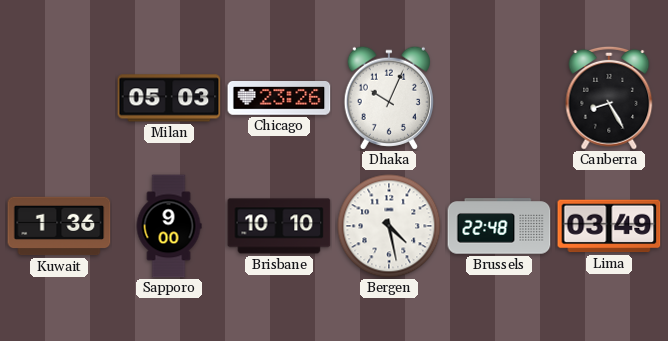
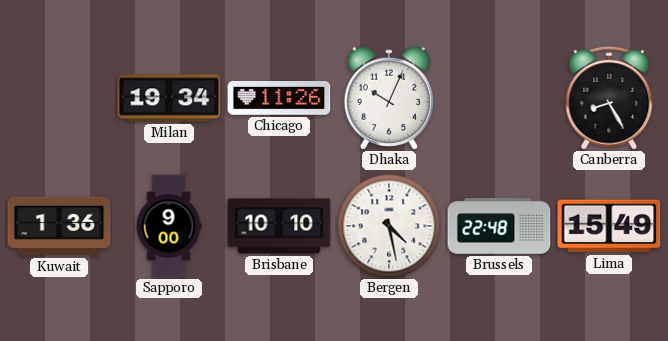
Milan: 05:03 -> 19:34
Chicago: 23:26 -> 11:26
Lima: 03:49 -> 15:49
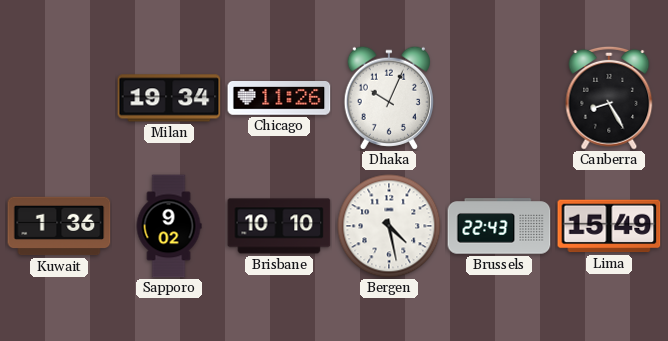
Sapporo: 9:00 -> 9:02
Brussels: 22:48 -> 22:43
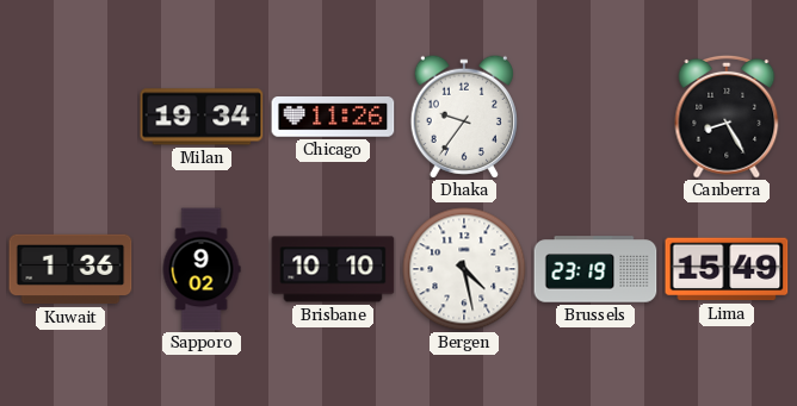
Dhaka: 10:04 -> 9:36
Brussels: 22:43 -> 23:19
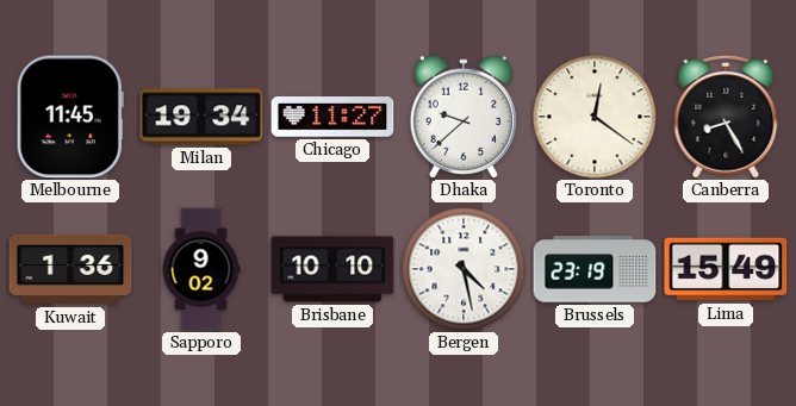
Melbourne: none -> 11:45
Chicago: 11:26 -> 11:27
Dhaka: 9:36 -> 9:38
Toronto: none -> 12:21
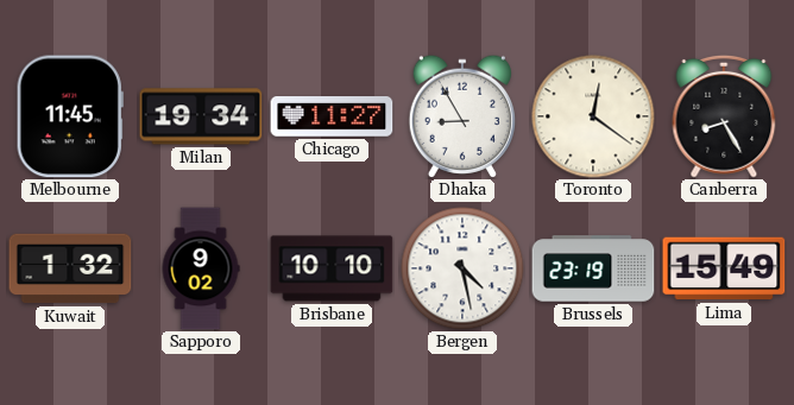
Dhaka: 9:38 -> 8:55
Kuwait: 1:36 -> 1:32
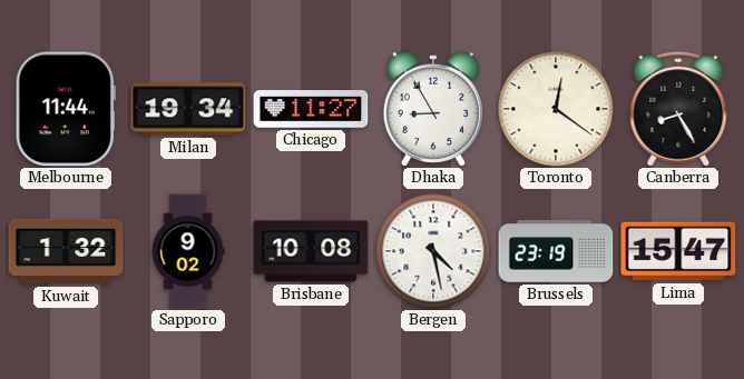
Melbourne: 11:45 -> 11:44
Brisbane: 10:10 -> 10:08
Lima: 15:49 -> 15:47
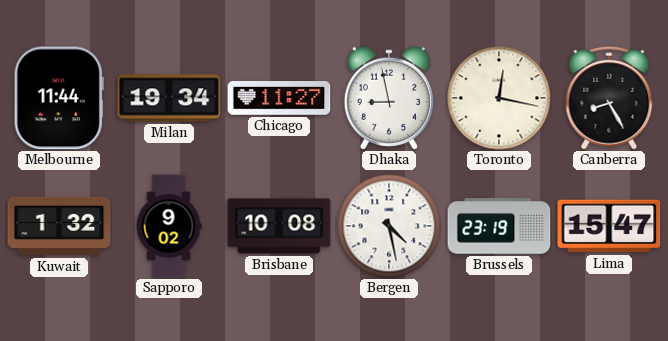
Dhaka: 8:55 -> 8:58
Toronto: 12:21 -> 12:17
